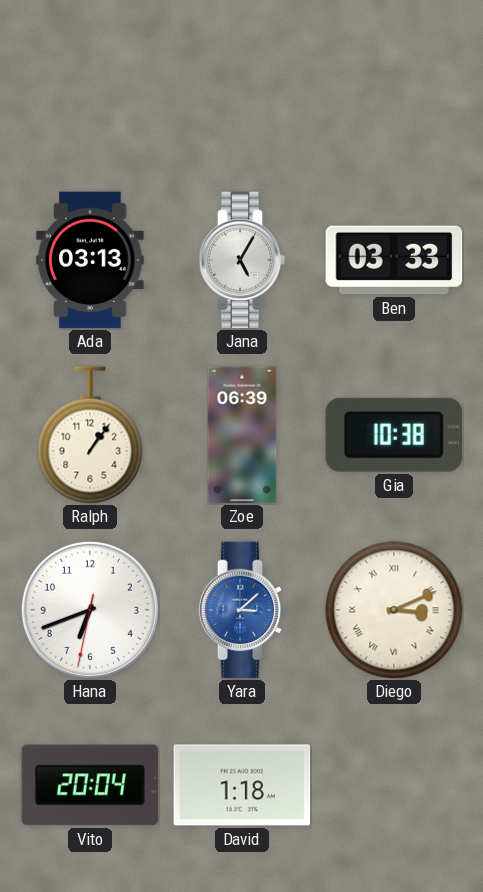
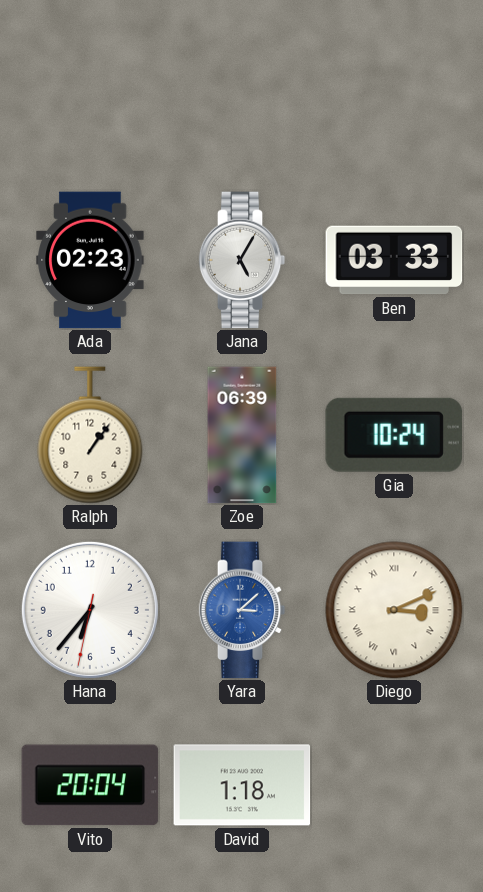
Ada: 03:13 -> 02:23
Gia: 10:38 -> 10:24
Hana: 6:41 -> 6:36
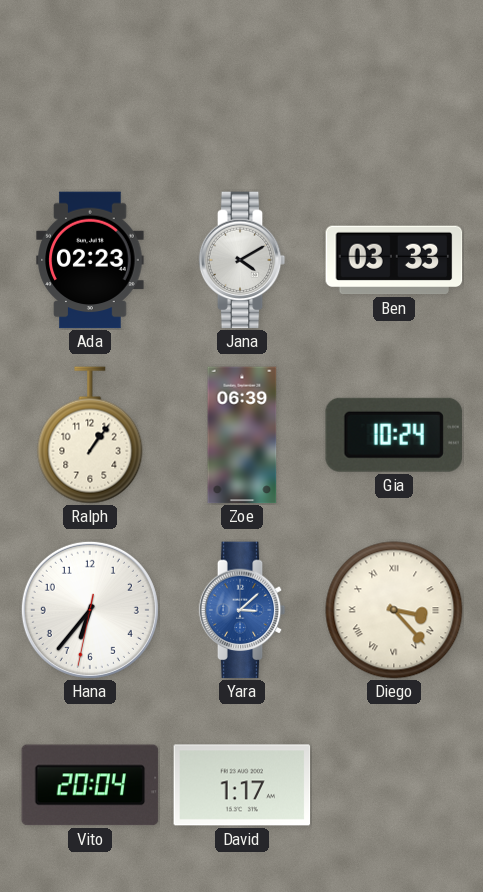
Jana: 5:05 -> 4:10
Diego: 3:11 -> 3:23
David: 1:18 -> 1:17
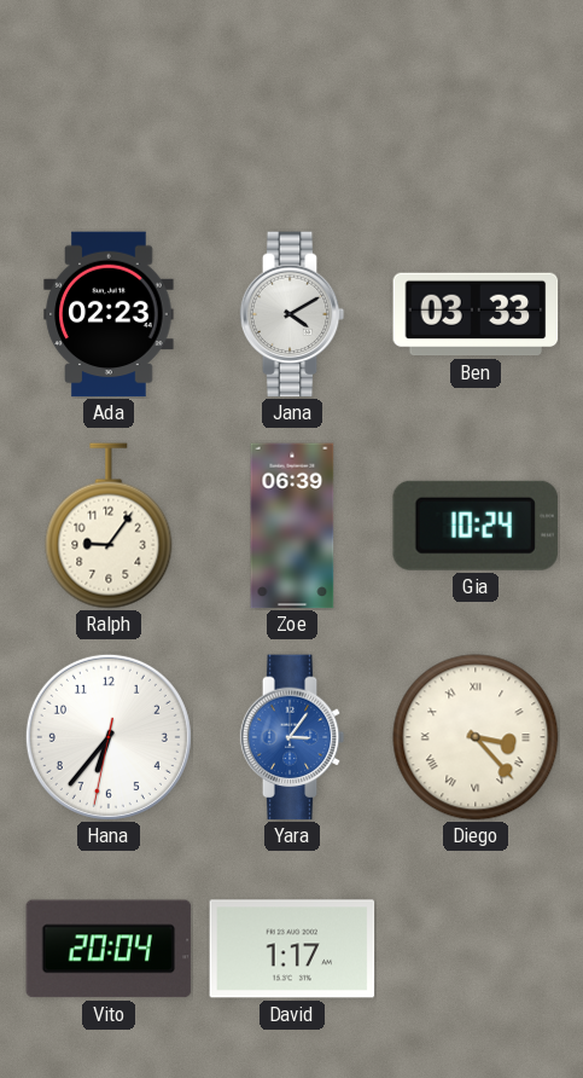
Ralph: 1:06 -> 9:06
Yara: 3:08 -> 3:06
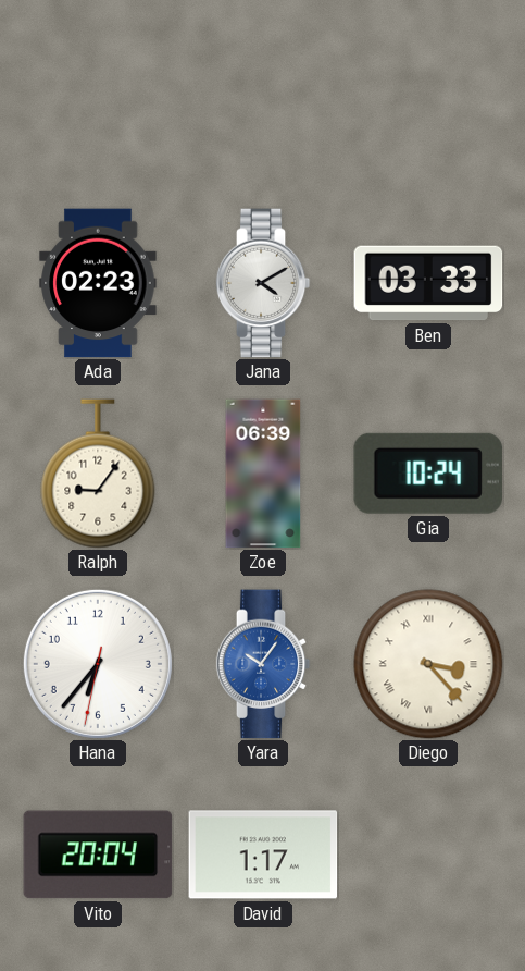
Yara: 3:06 -> 10:06
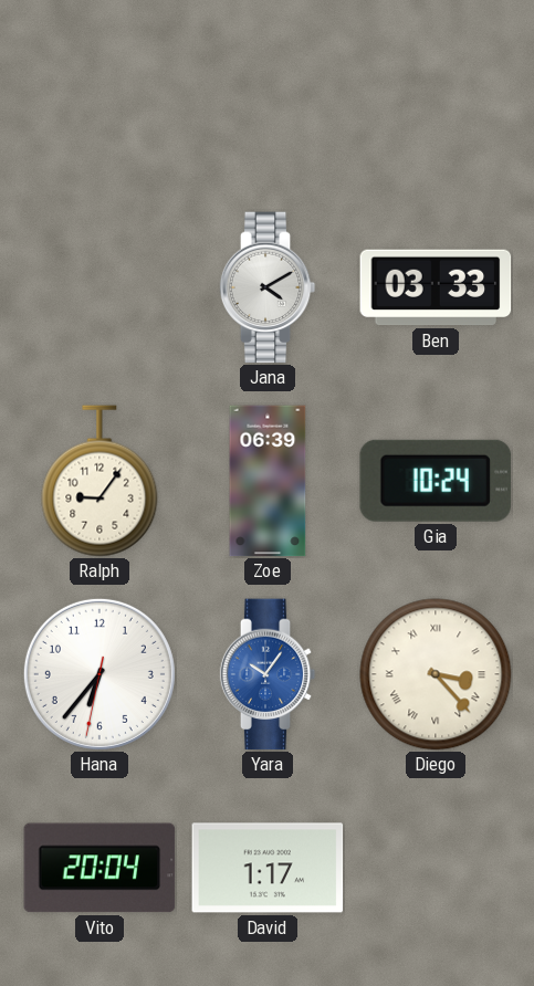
Ada: 02:23 -> none
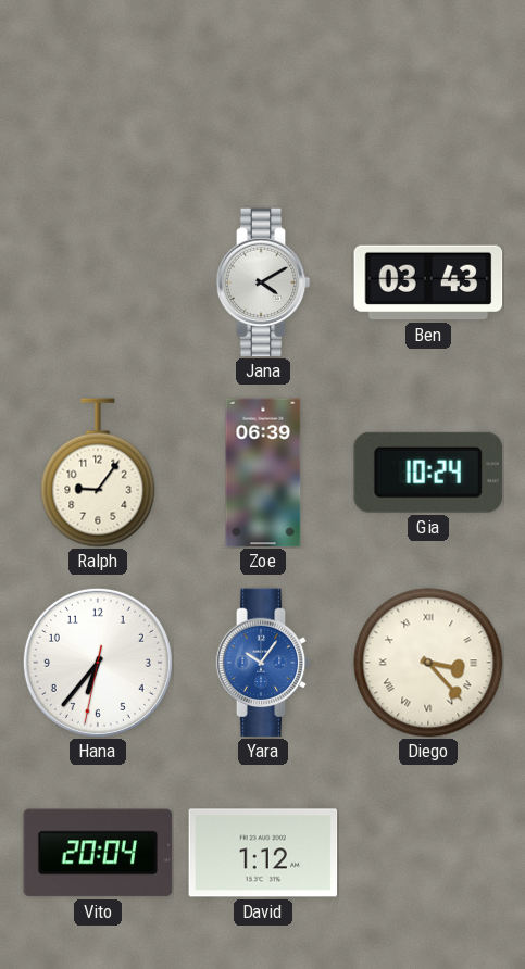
Ben: 03:33 -> 03:43
David: 1:17 -> 1:12
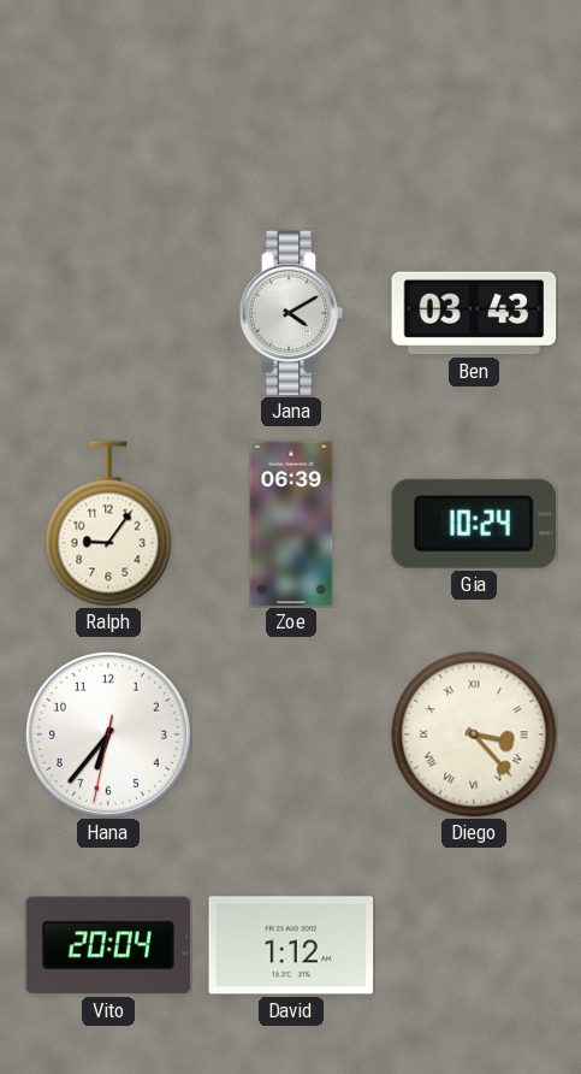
Yara: 10:06 -> none
